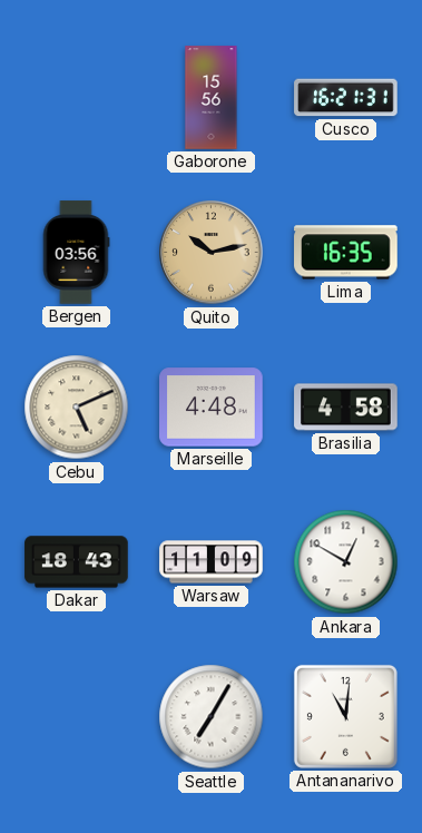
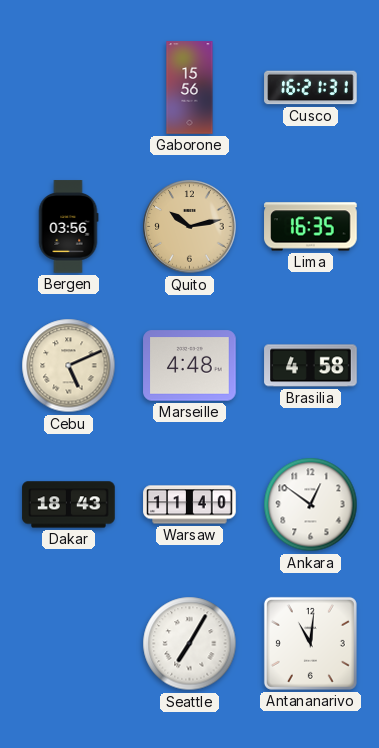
Warsaw: 11:09 -> 11:40
Ankara: 12:50 -> 12:51
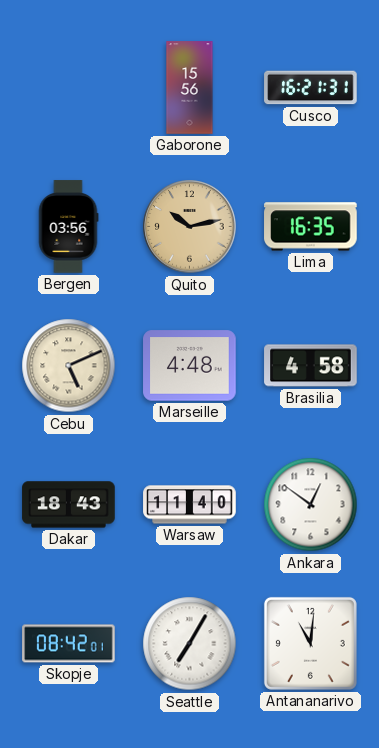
Skopje: none -> 08:42
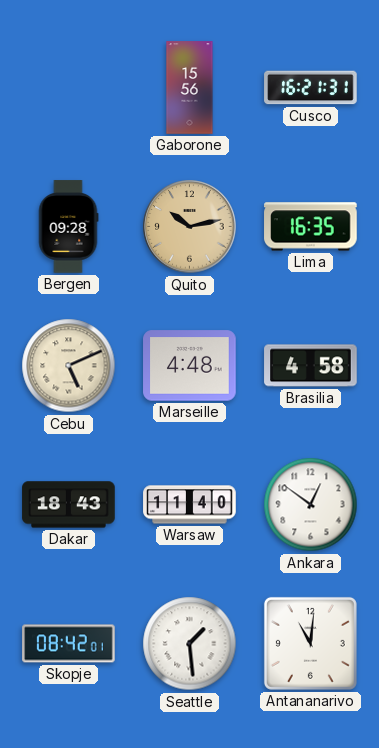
Bergen: 03:56 -> 09:28
Seattle: 7:05 -> 1:29
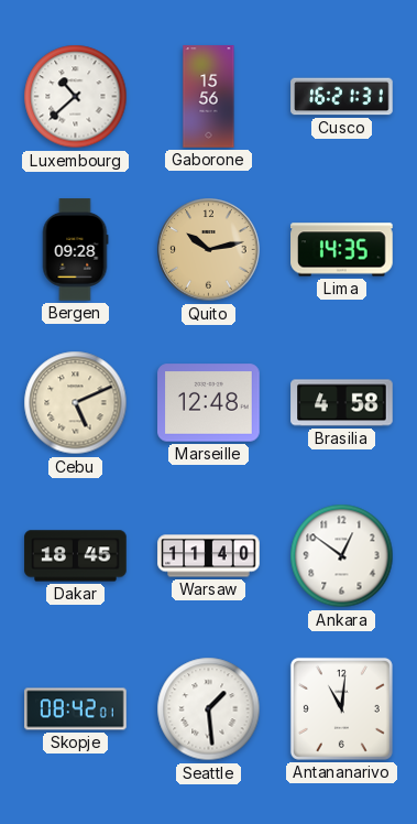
Luxembourg: none -> 10:38
Lima: 16:35 -> 14:35
Marseille: 4:48 -> 12:48
Dakar: 18:43 -> 18:45
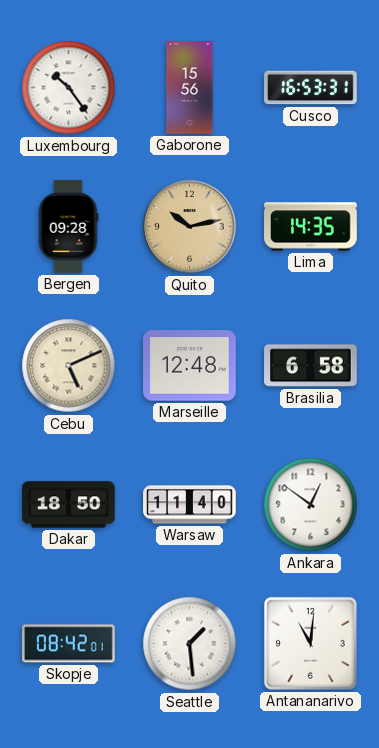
Luxembourg: 10:38 -> 10:24
Cusco: 16:21 -> 16:53
Brasilia: 4:58 -> 6:58
Dakar: 18:45 -> 18:50
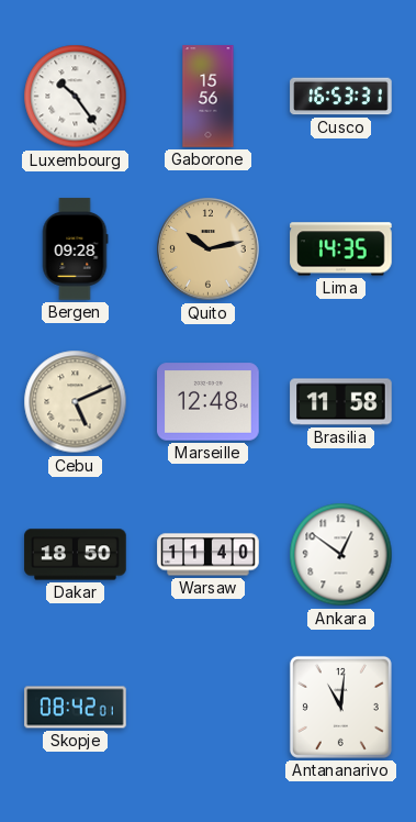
Brasilia: 6:58 -> 11:58
Seattle: 1:29 -> none
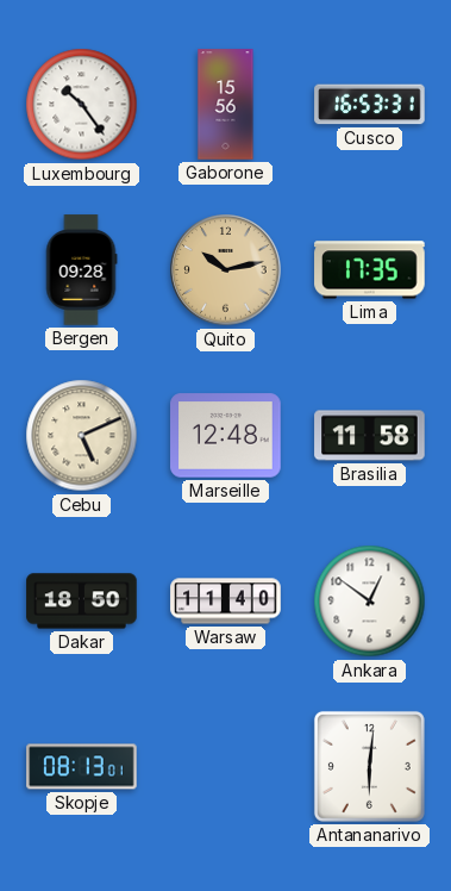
Lima: 14:35 -> 17:35
Skopje: 08:42 -> 08:13
Antananarivo: 11:01 -> 6:01
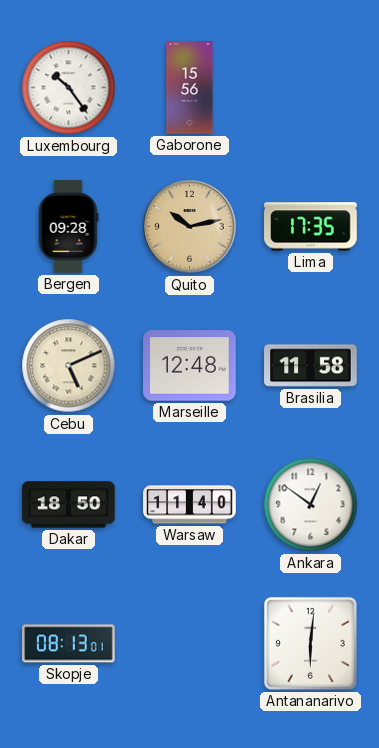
Cusco: 16:53 -> none
